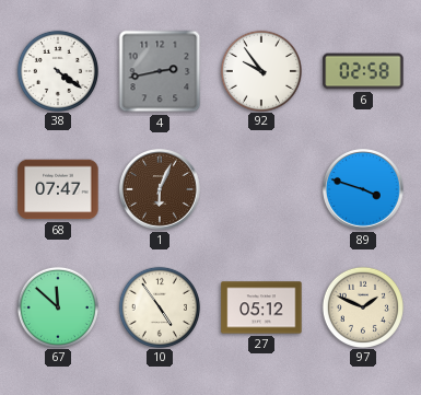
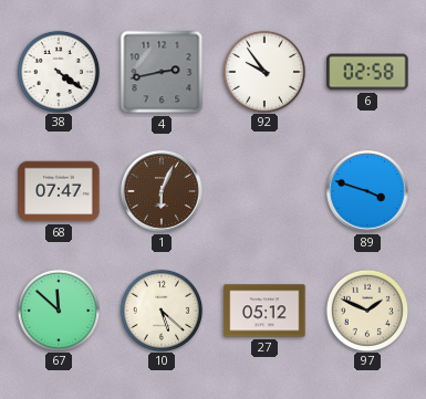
10: 4:54 -> 5:22
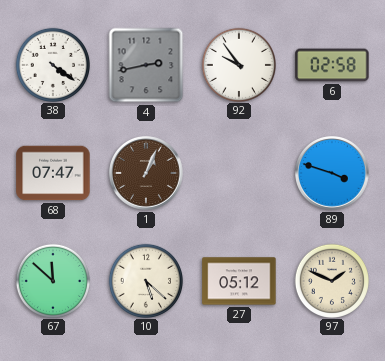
1: 6:04 -> 1:04
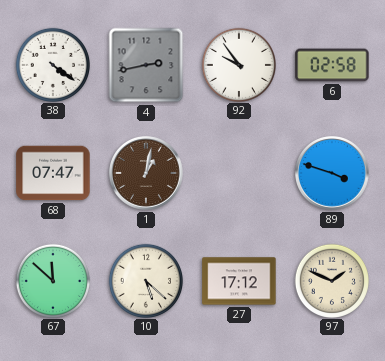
1: 1:04 -> 1:02
27: 05:12 -> 17:12
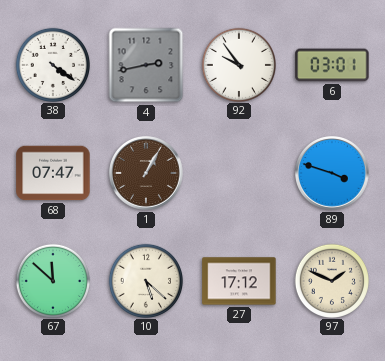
6: 02:58 -> 03:01
1: 1:02 -> 1:05
